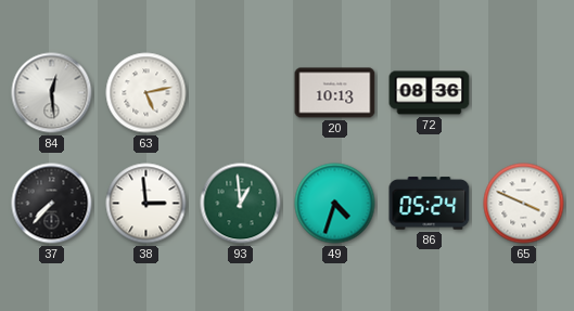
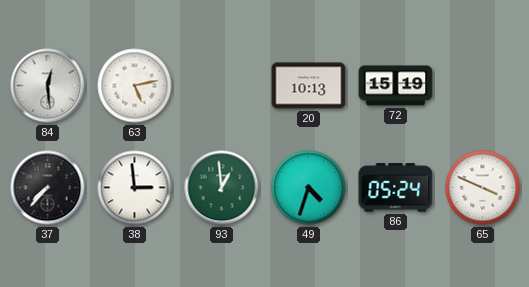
72: 08:36 -> 15:19
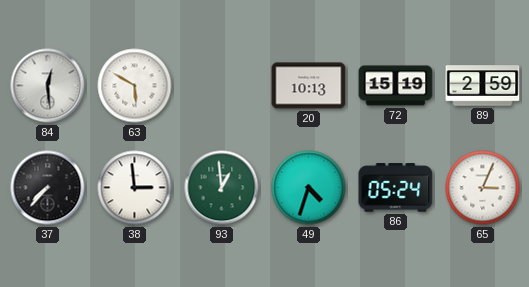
63: 5:13 -> 5:50
89: none -> 2:59
65: 3:49 -> 3:04
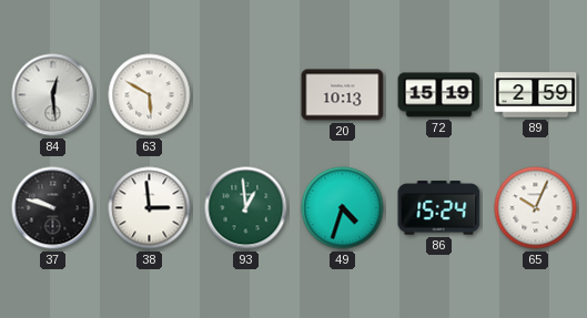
37: 7:37 -> 9:48
86: 05:24 -> 15:24
65: 3:04 -> 10:04
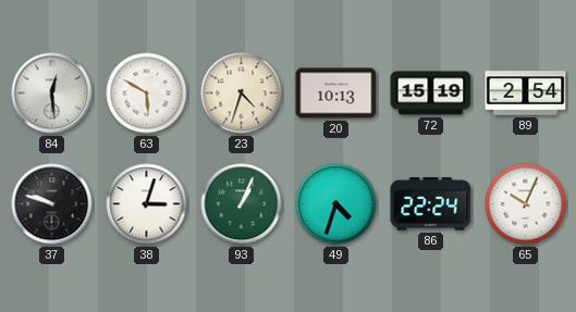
23: none -> 4:33
89: 2:59 -> 2:54
38: 2:59 -> 3:03
93: 12:59 -> 1:04
86: 15:24 -> 22:24
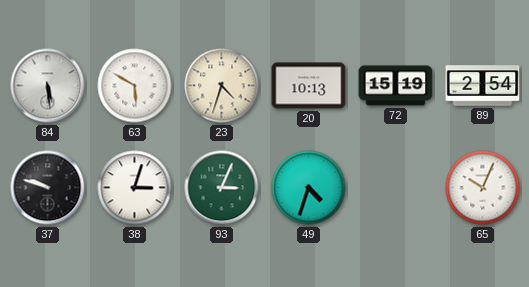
84: 12:29 -> 5:29
93: 1:04 -> 3:04
86: 22:24 -> none
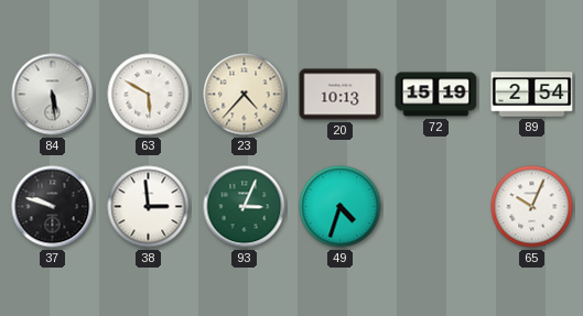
23: 4:33 -> 4:37
38: 3:03 -> 2:59
